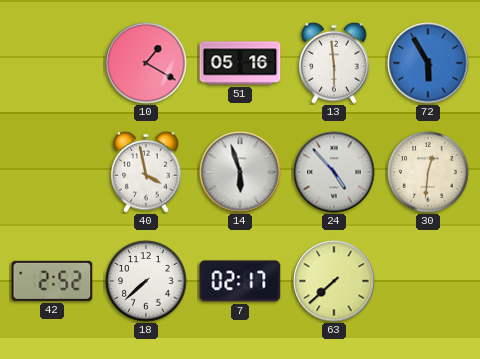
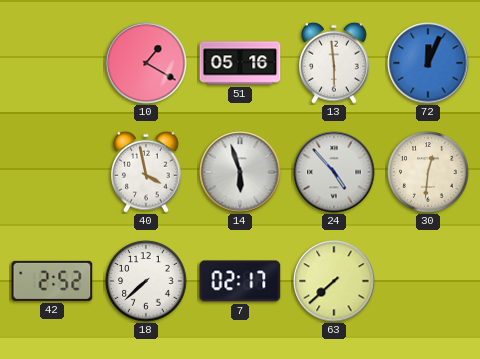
72: 5:55 -> 12:04
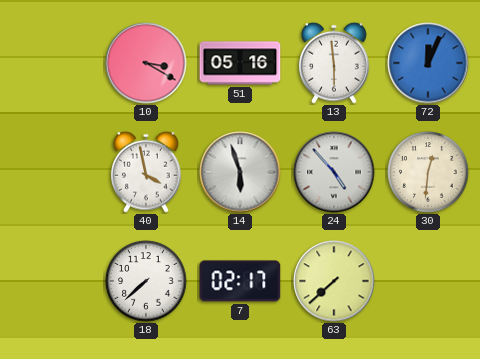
10: 1:20 -> 3:20
42: 2:52 -> none
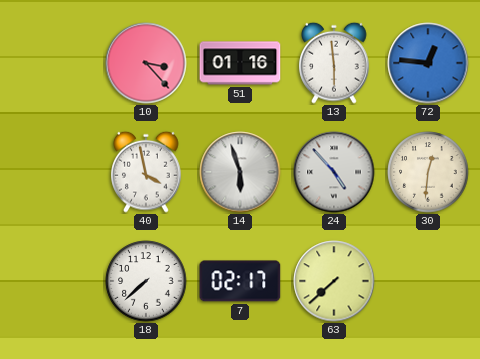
10: 3:20 -> 3:23
51: 05:16 -> 01:16
72: 12:04 -> 12:46
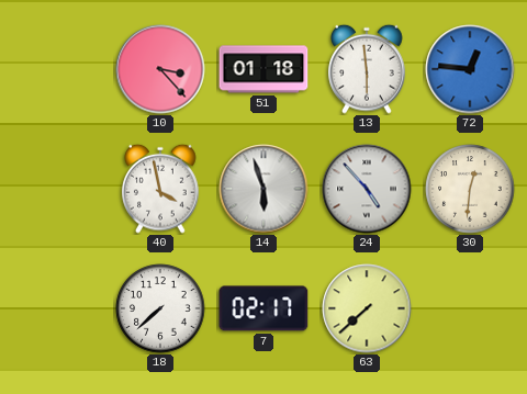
51: 01:16 -> 01:18
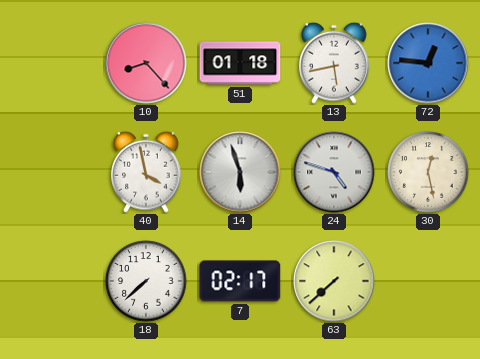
10: 3:23 -> 8:23
13: 5:59 -> 5:43
24: 4:53 -> 4:48
30: 12:31 -> 12:28
